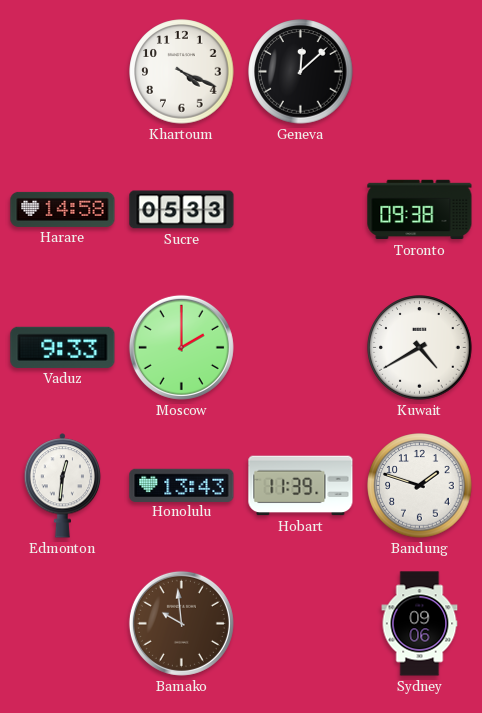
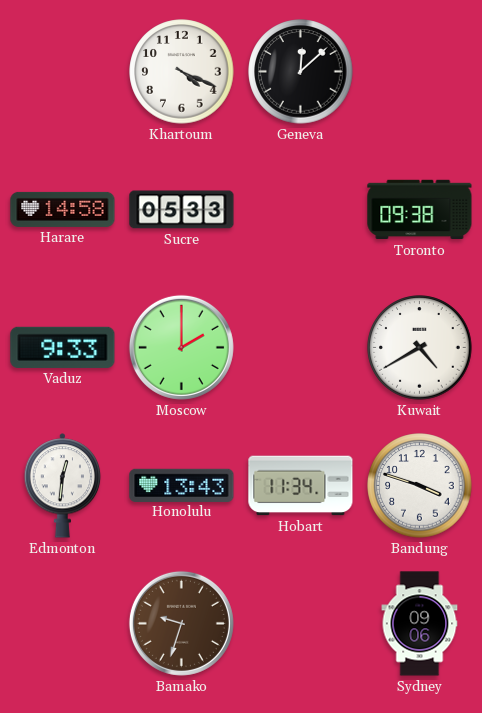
Hobart: 11:39 -> 11:34
Bandung: 1:48 -> 3:48
Bamako: 9:59 -> 9:33
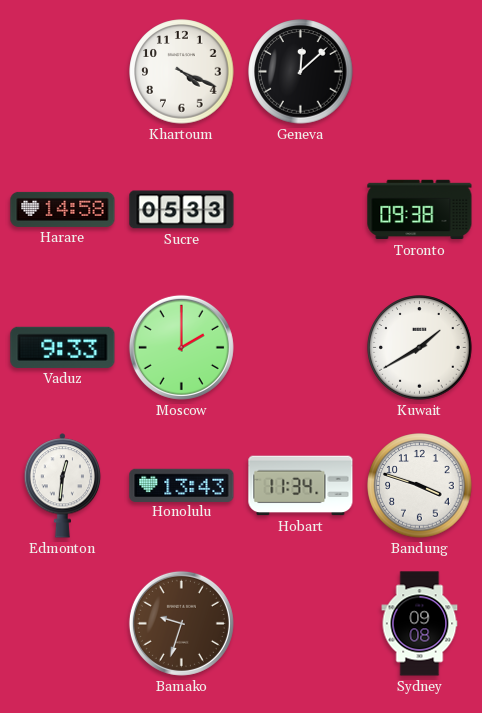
Kuwait: 4:40 -> 1:40
Sydney: 09:06 -> 09:08
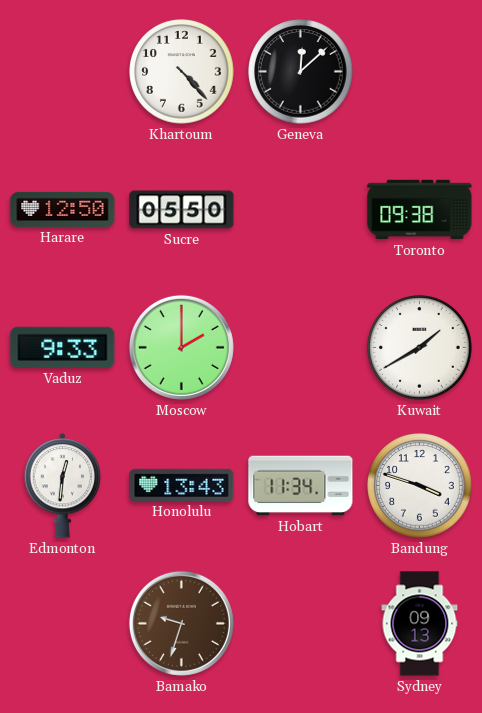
Khartoum: 4:19 -> 4:23
Harare: 14:58 -> 12:50
Sucre: 05:33 -> 05:50
Sydney: 09:08 -> 09:13
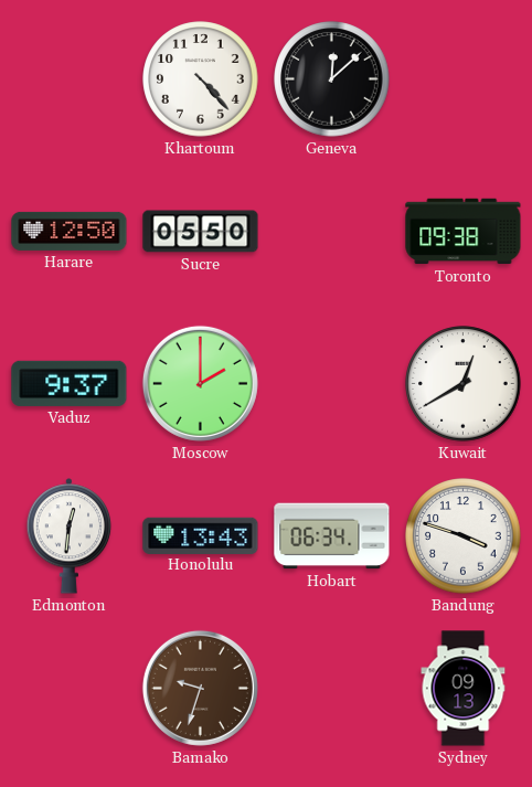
Vaduz: 9:33 -> 9:37
Kuwait: 1:40 -> 12:40
Hobart: 11:34 -> 06:34
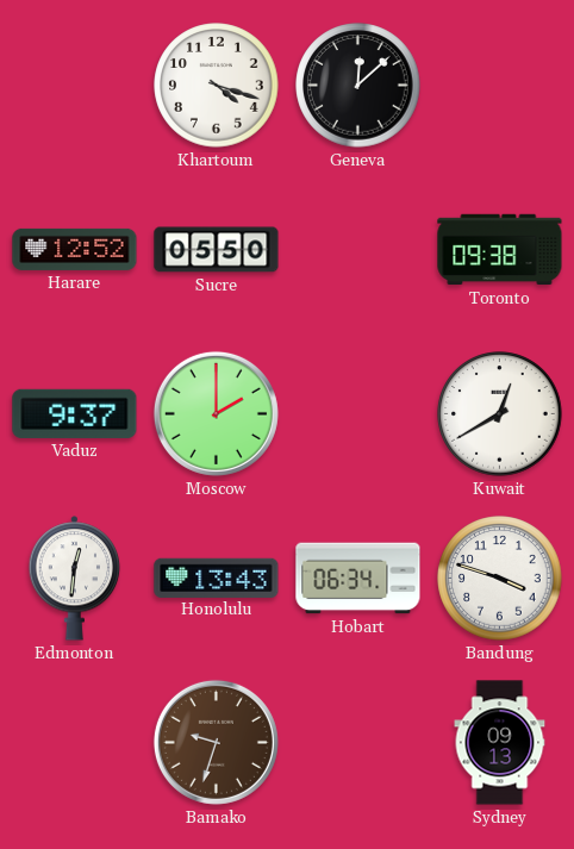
Khartoum: 4:23 -> 4:18
Harare: 12:50 -> 12:52
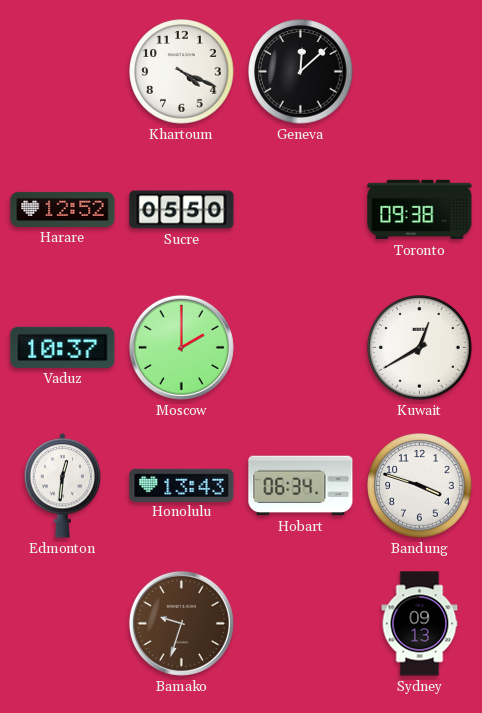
Khartoum: 4:18 -> 4:19
Vaduz: 9:37 -> 10:37
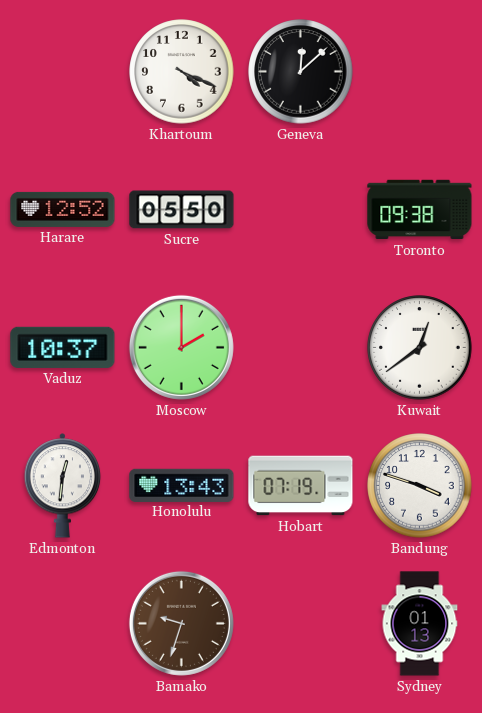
Kuwait: 12:40 -> 12:39
Hobart: 06:34 -> 07:19
Sydney: 09:13 -> 01:13
